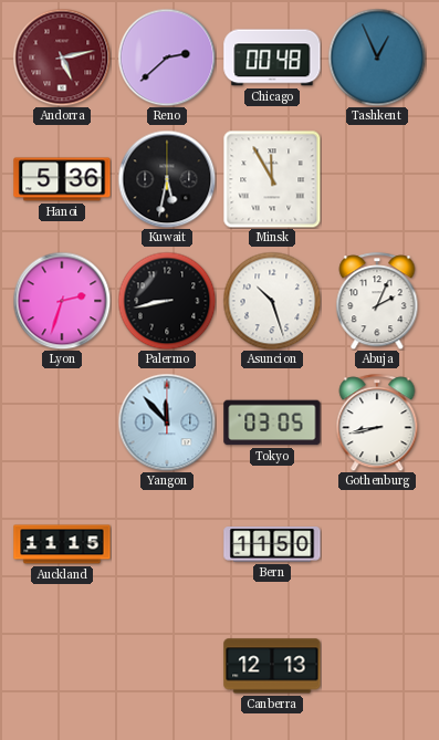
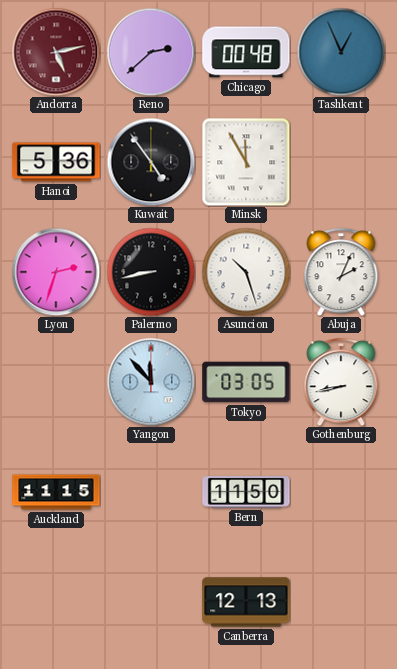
Kuwait: 5:32 -> 4:54
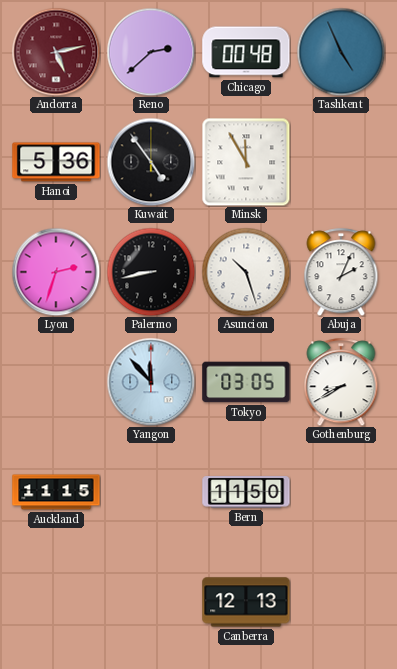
Tashkent: 12:56 -> 4:56
Gothenburg: 8:43 -> 8:40
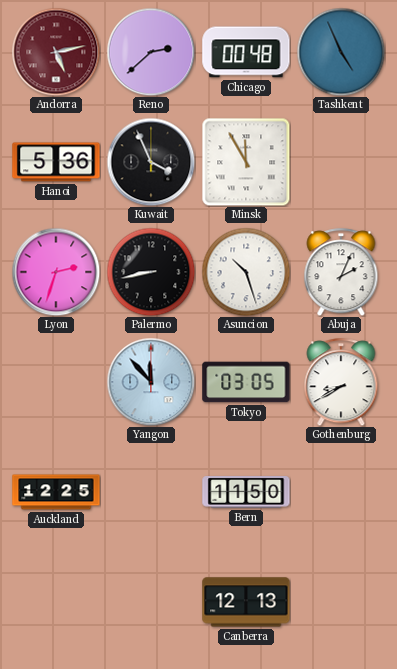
Kuwait: 4:54 -> 3:56
Auckland: 11:15 -> 12:25
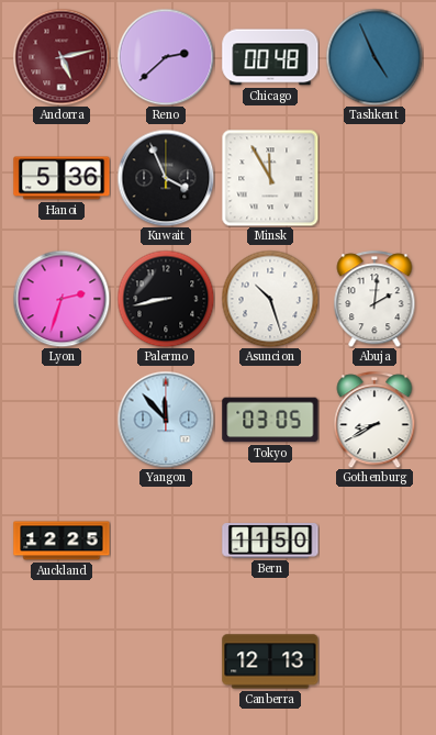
Abuja: 2:04 -> 2:01
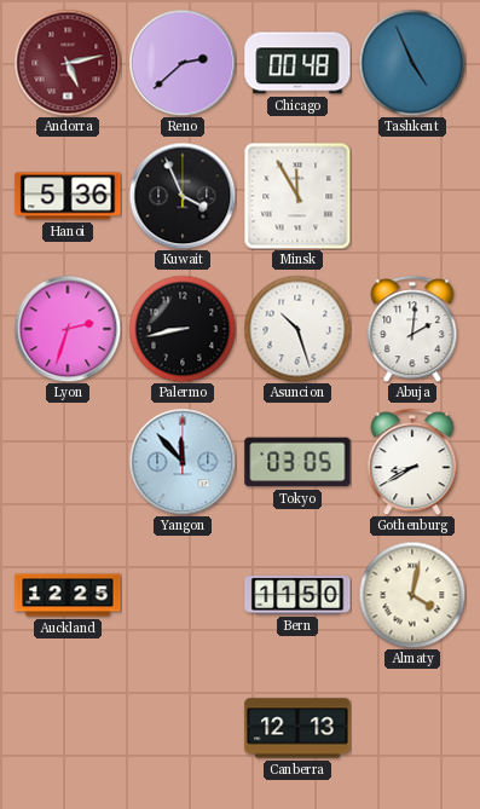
Almaty: none -> 4:02
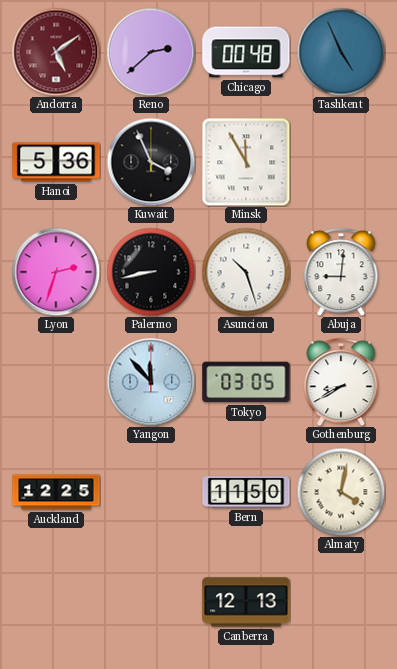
Andorra: 5:13 -> 5:09
Abuja: 2:01 -> 9:01
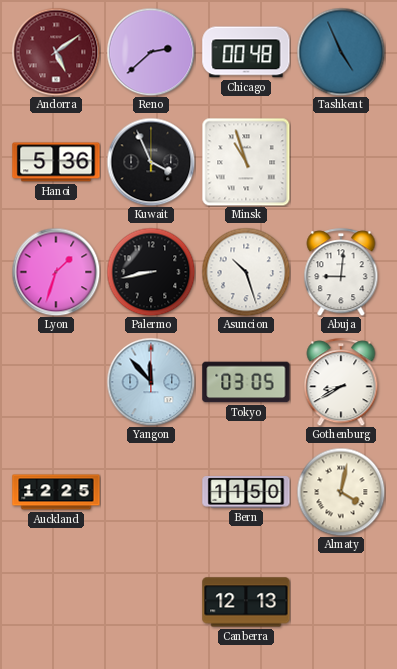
Minsk: 11:55 -> 10:57
Lyon: 2:33 -> 1:33
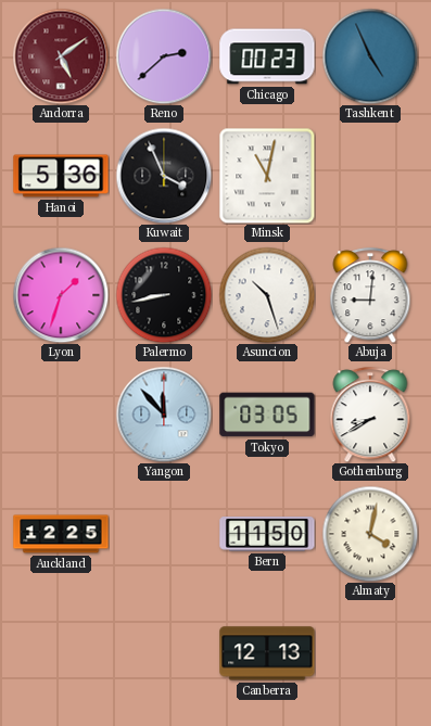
Chicago: 00:48 -> 00:23
Minsk: 10:57 -> 11:02
